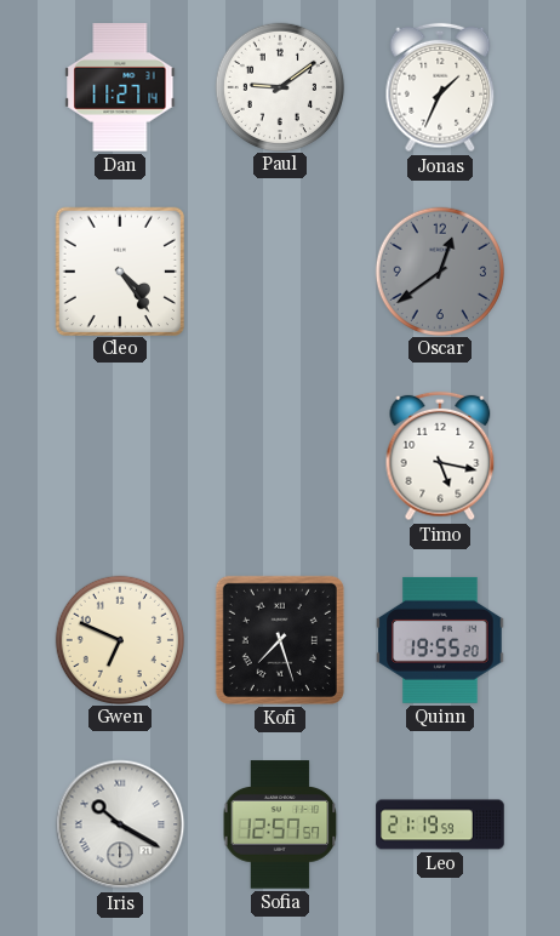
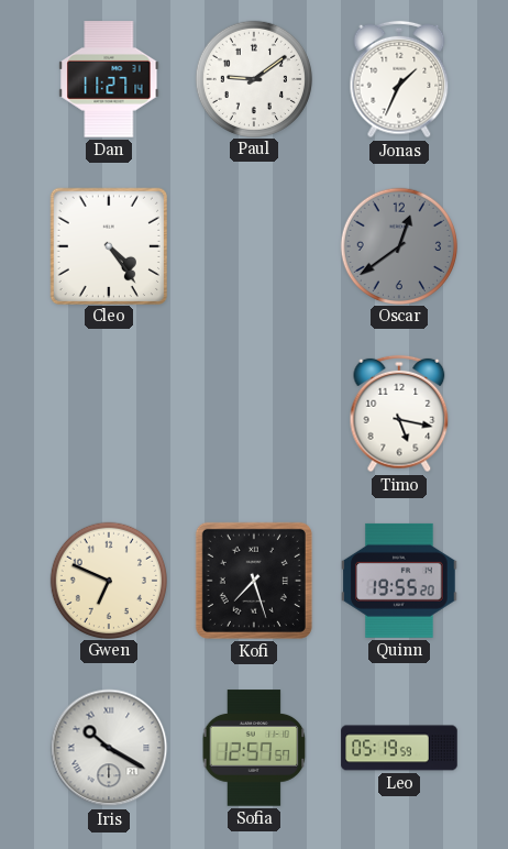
Leo: 21:19 -> 05:19
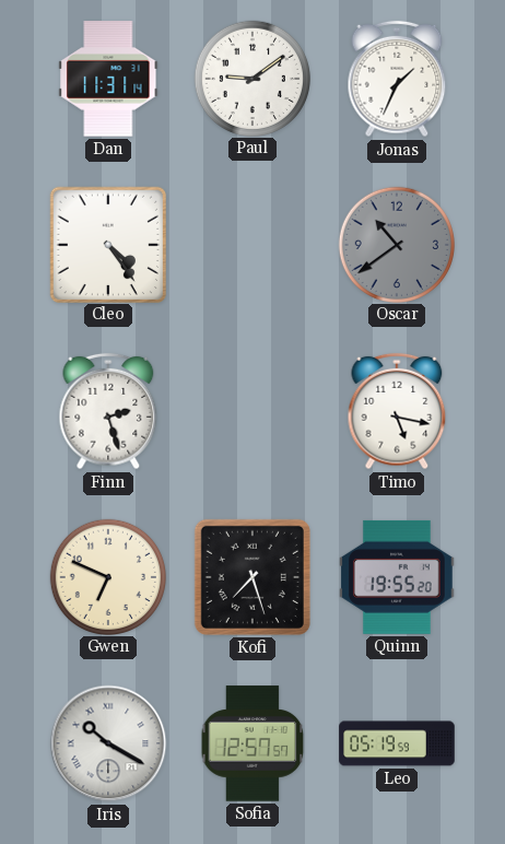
Dan: 11:27 -> 11:31
Oscar: 12:39 -> 10:39
Finn: none -> 2:27
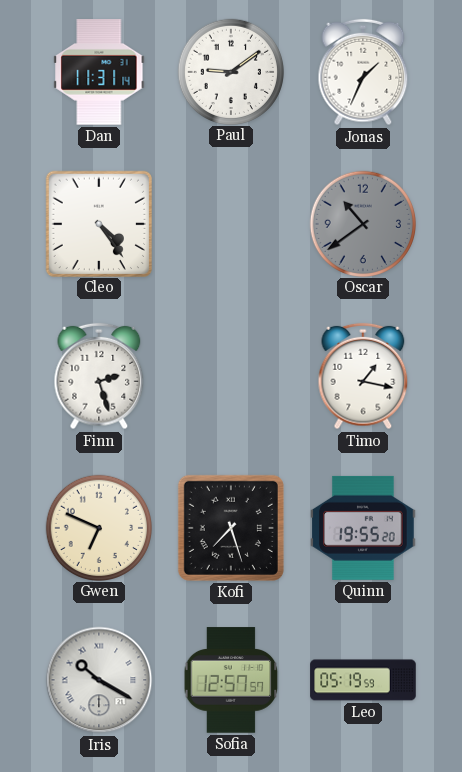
Timo: 5:17 -> 1:17
